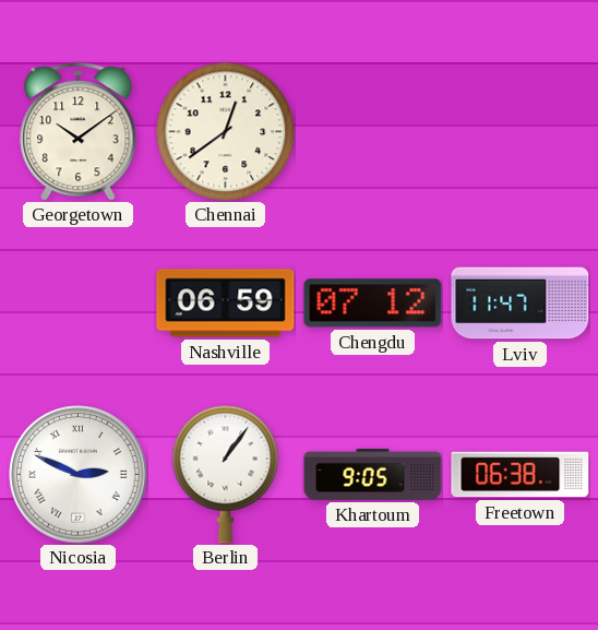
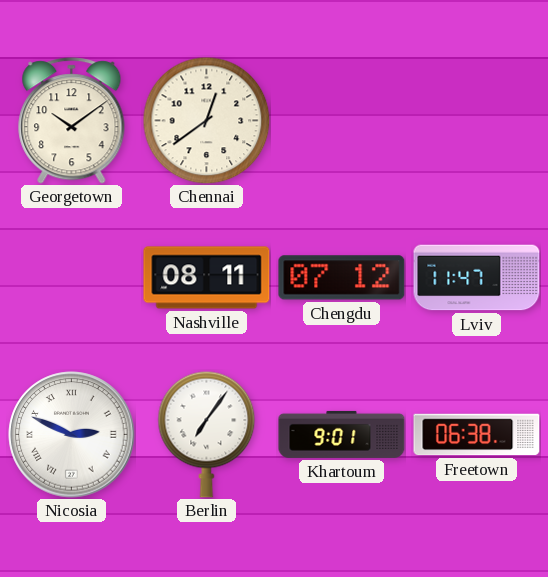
Nashville: 06:59 -> 08:11
Berlin: 1:06 -> 7:06
Khartoum: 9:05 -> 9:01
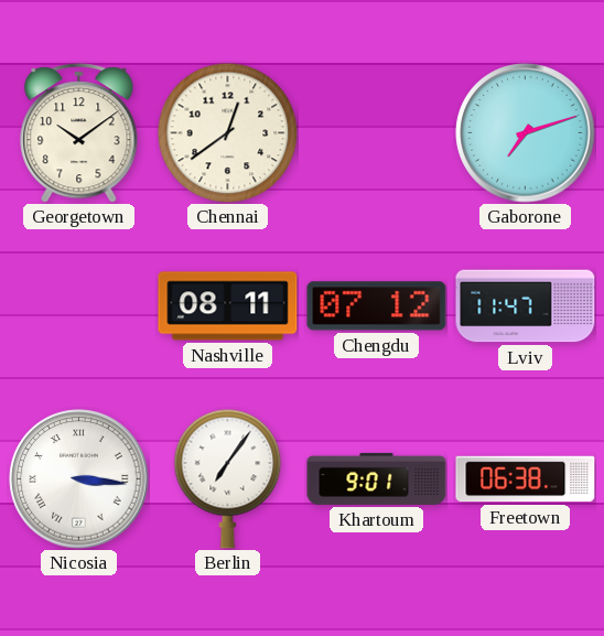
Gaborone: none -> 7:12
Nicosia: 2:49 -> 3:16
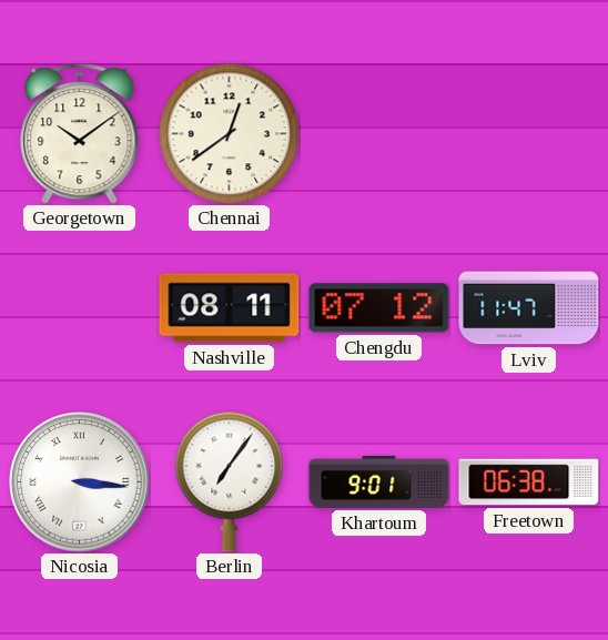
Gaborone: 7:12 -> none
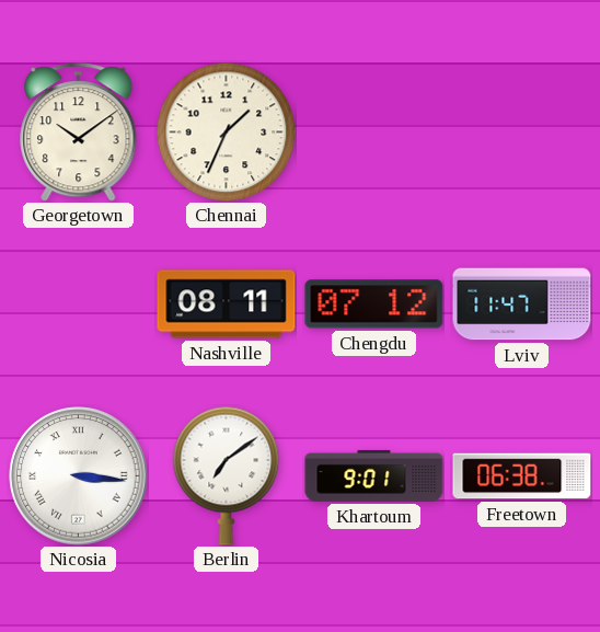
Chennai: 12:39 -> 1:34
Berlin: 7:06 -> 7:09
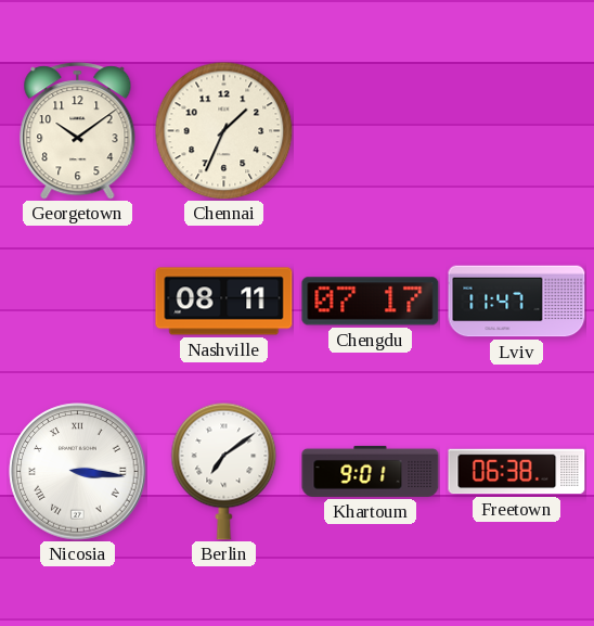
Chengdu: 07:12 -> 07:17
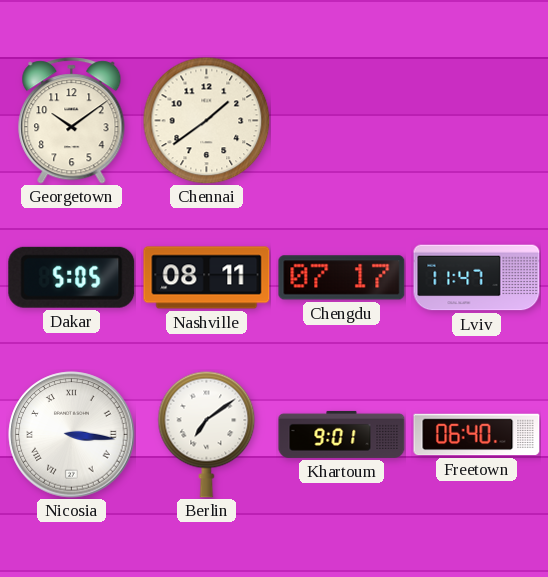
Chennai: 1:34 -> 1:39
Dakar: none -> 5:05
Freetown: 06:38 -> 06:40
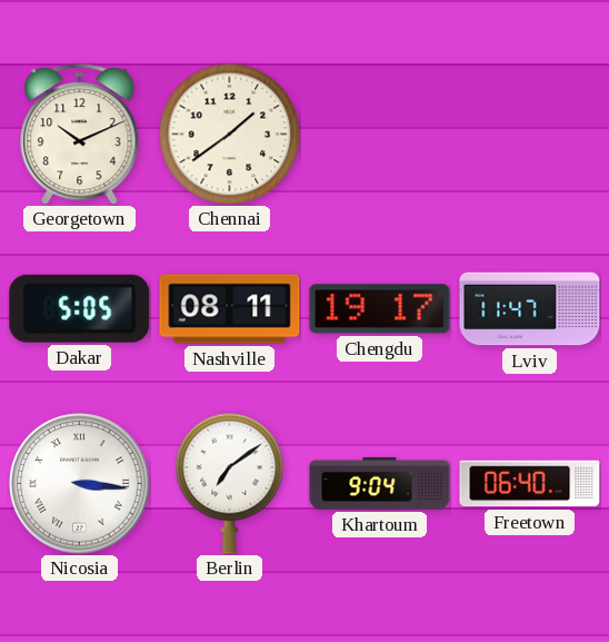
Georgetown: 10:09 -> 10:11
Chengdu: 07:17 -> 19:17
Khartoum: 9:01 -> 9:04
